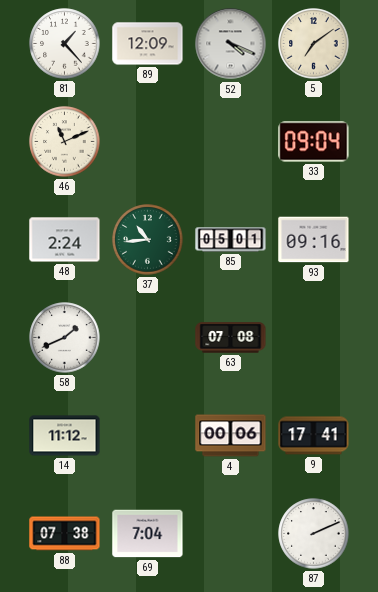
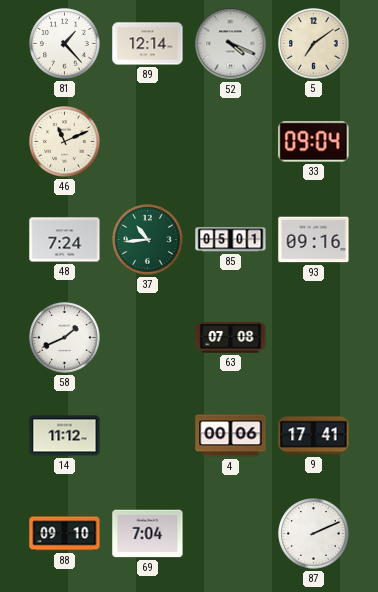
89: 12:09 -> 12:14
48: 2:24 -> 7:24
88: 07:38 -> 09:10
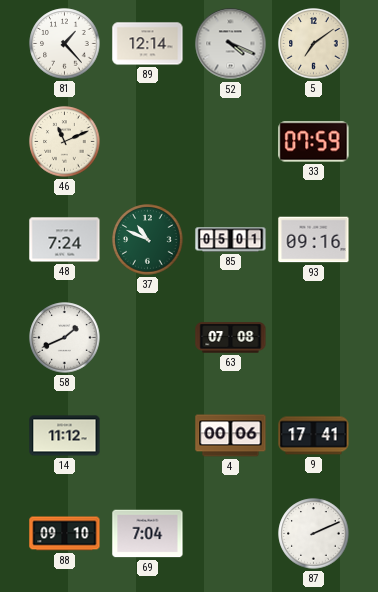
33: 09:04 -> 07:59
37: 10:44 -> 10:49
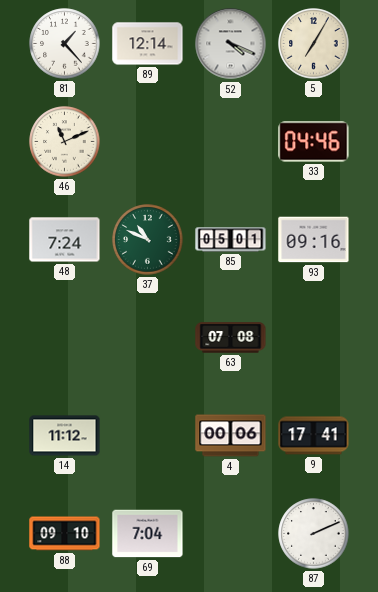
5: 7:09 -> 7:05
33: 07:59 -> 04:46
58: 1:41 -> none
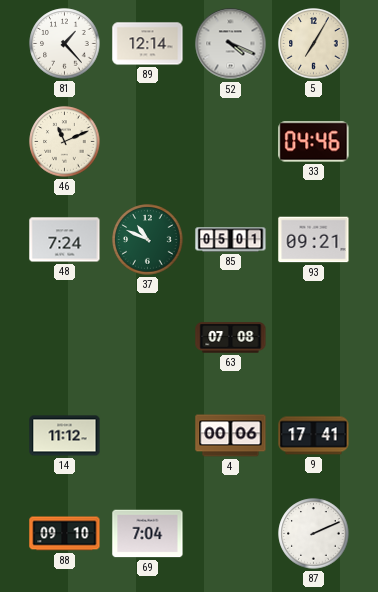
93: 09:16 -> 09:21
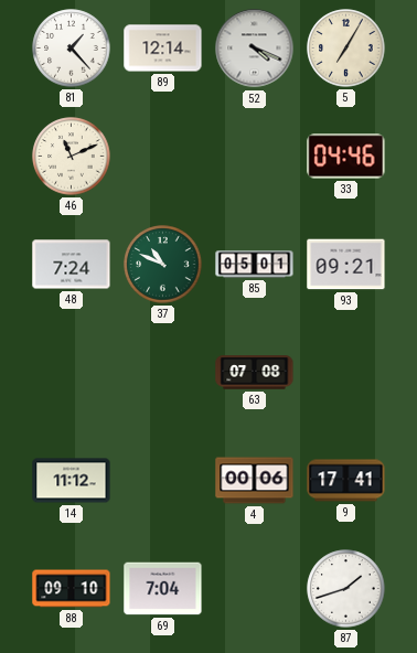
87: 2:11 -> 1:42
